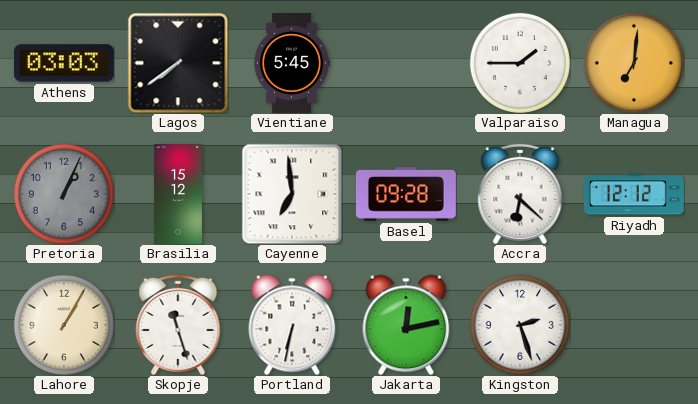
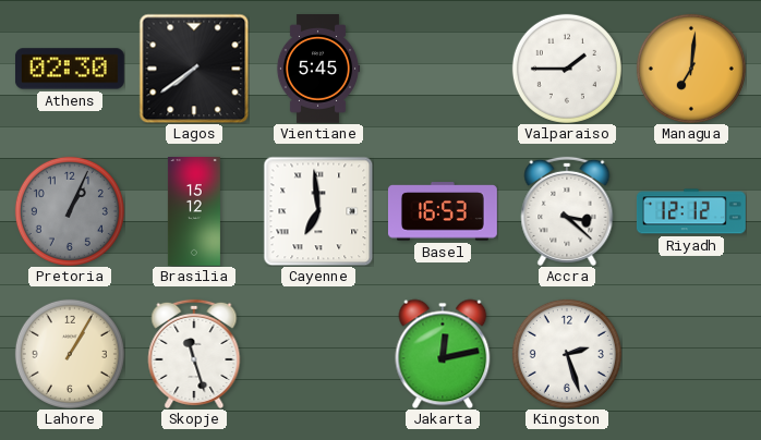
Athens: 03:03 -> 02:30
Basel: 09:28 -> 16:53
Accra: 6:22 -> 3:22
Portland: 6:32 -> none
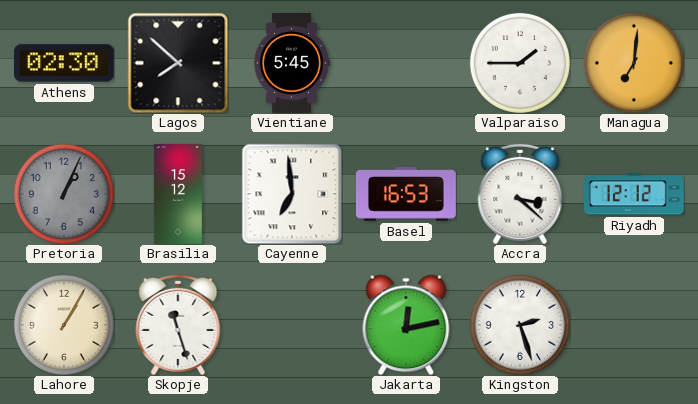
Lagos: 7:39 -> 7:52
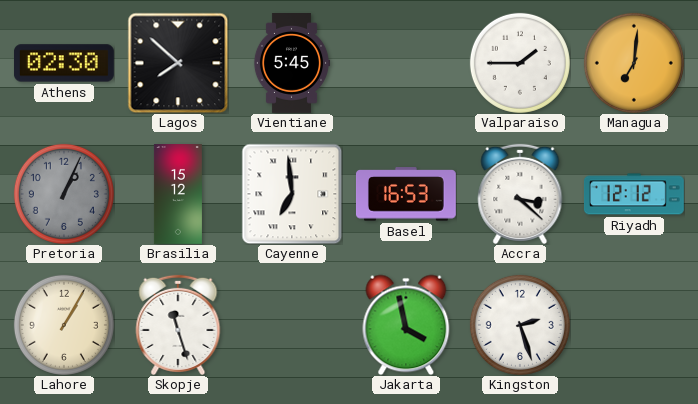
Jakarta: 12:13 -> 3:58
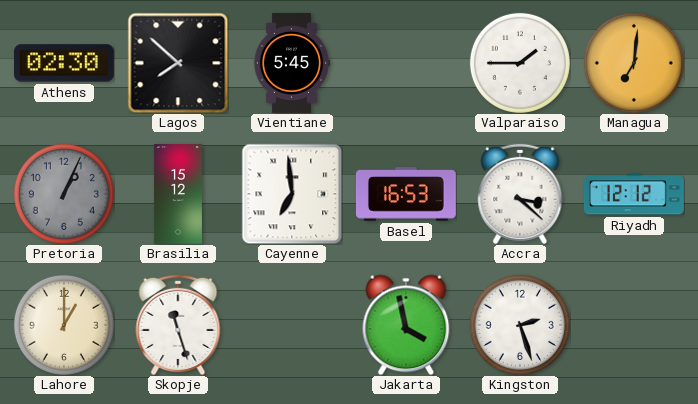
Lahore: 1:05 -> 1:00
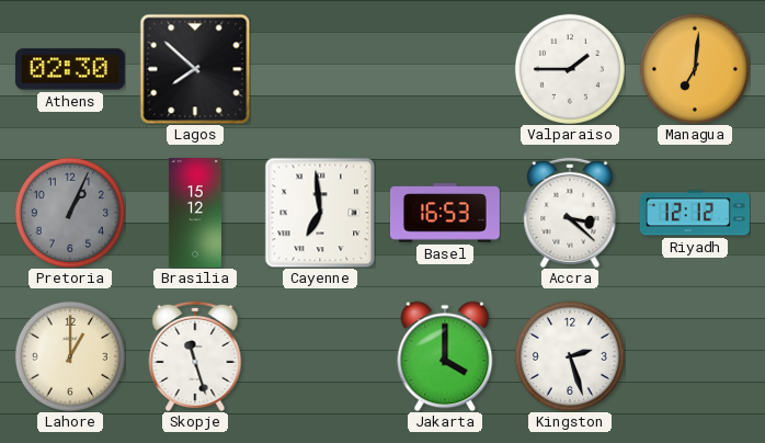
Vientiane: 5:45 -> none
Jakarta: 3:58 -> 4:00
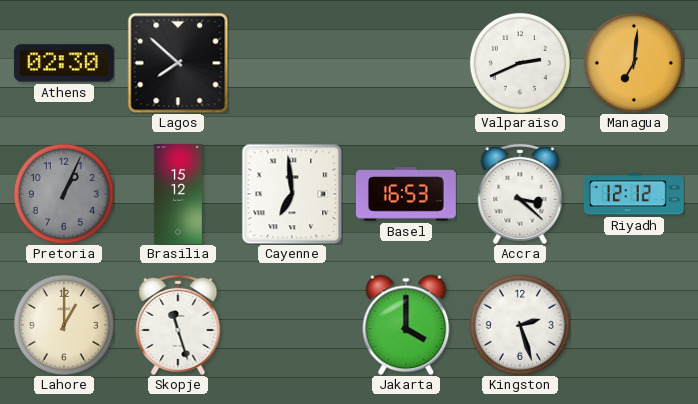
Valparaiso: 1:45 -> 2:41
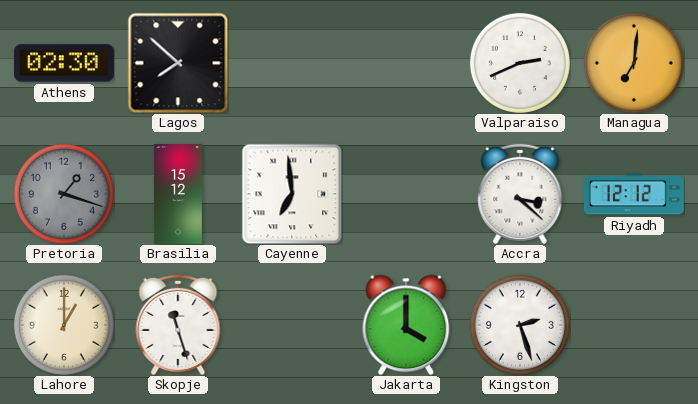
Pretoria: 1:04 -> 1:18
Basel: 16:53 -> none
